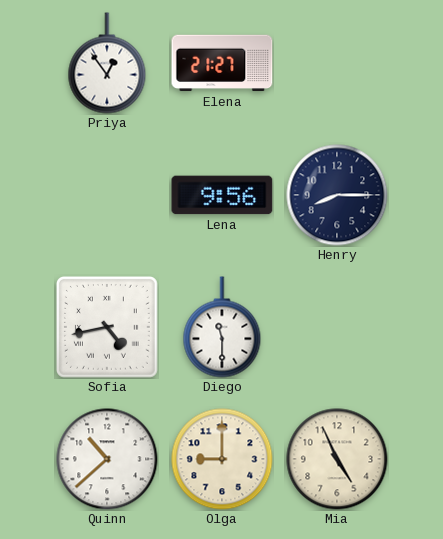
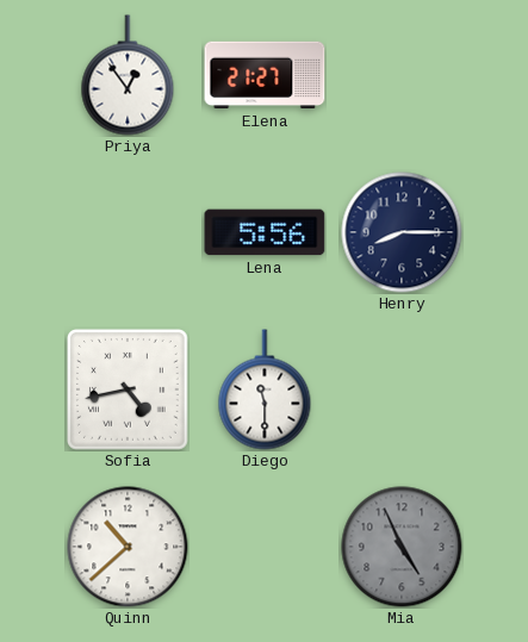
Lena: 9:56 -> 5:56
Olga: 9:00 -> none
Mia dial: cream -> grey
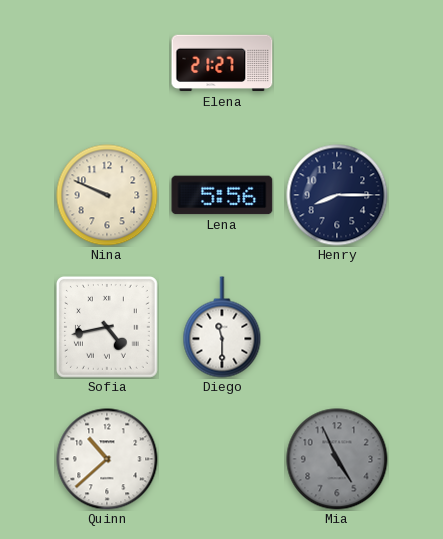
Priya: 12:54 -> none
Nina: none -> 9:49
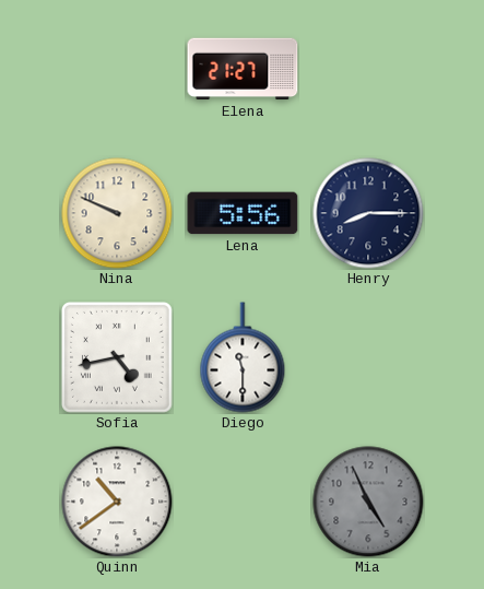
Quinn: 10:38 -> 10:39
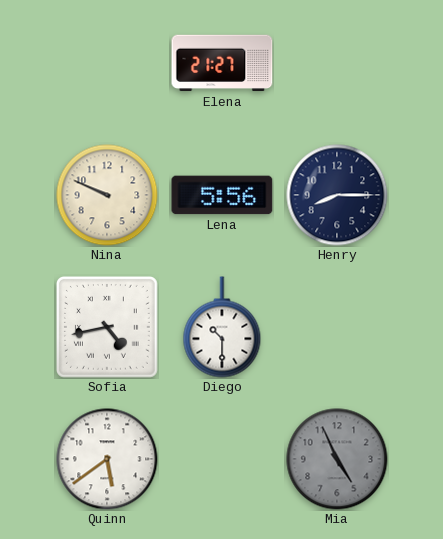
Diego: 11:30 -> 10:30
Quinn: 10:39 -> 5:39
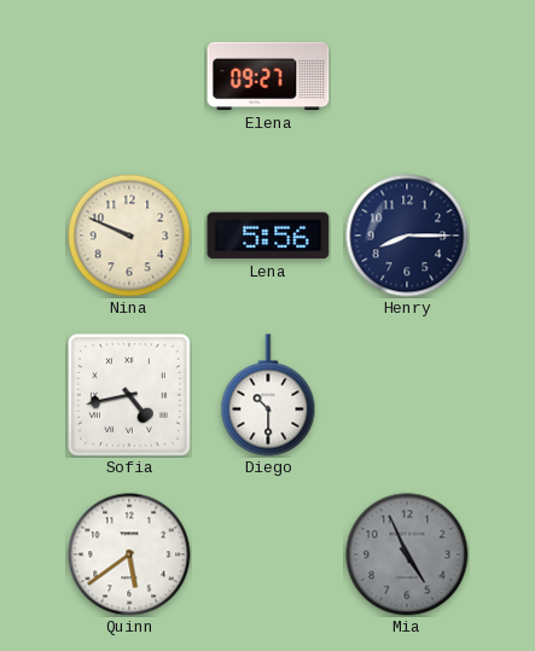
Elena: 21:27 -> 09:27
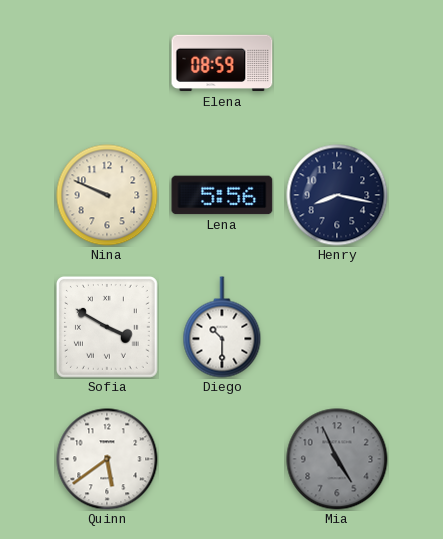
Elena: 09:27 -> 08:59
Henry: 8:15 -> 8:17
Sofia: 4:43 -> 3:50
